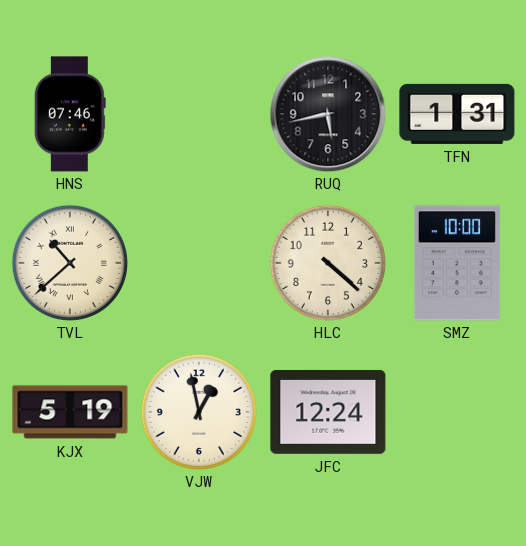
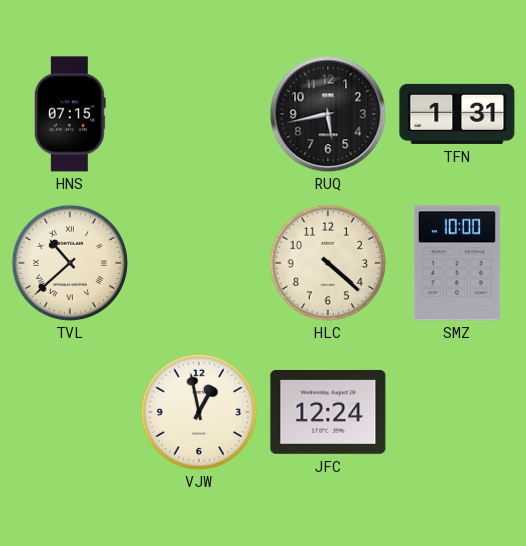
HNS: 07:46 -> 07:15
KJX: 5:19 -> none
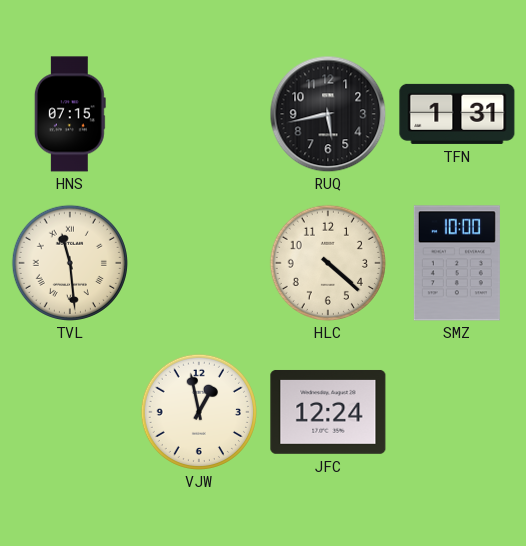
TVL: 10:38 -> 11:29
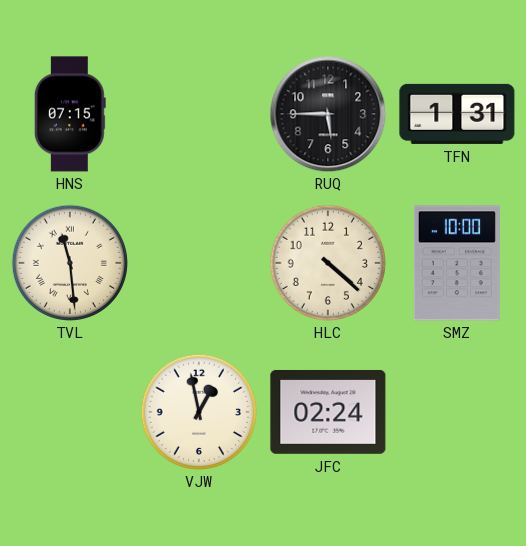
RUQ: 5:43 -> 5:45
JFC: 12:24 -> 02:24
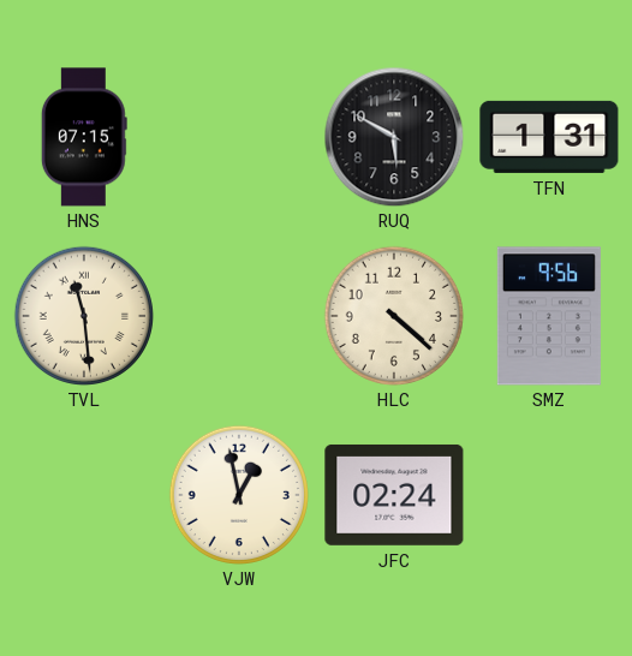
RUQ: 5:45 -> 5:50
SMZ: 10:00 -> 9:56
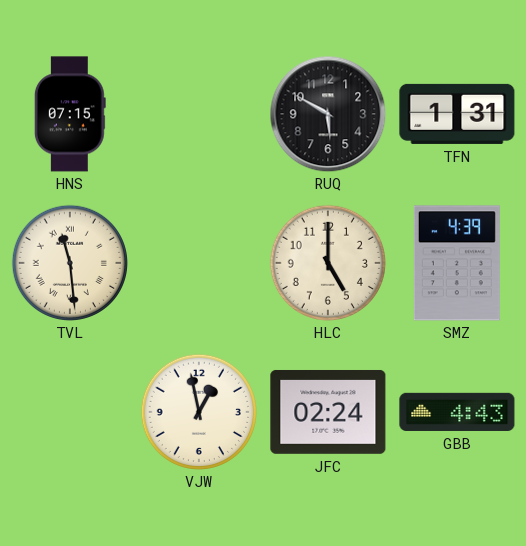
HLC: 4:22 -> 5:00
SMZ: 9:56 -> 4:39
GBB: none -> 4:43
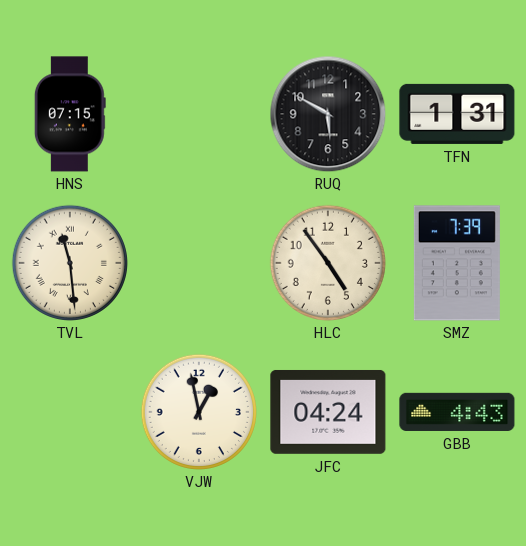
HLC: 5:00 -> 4:54
SMZ: 4:39 -> 7:39
JFC: 02:24 -> 04:24
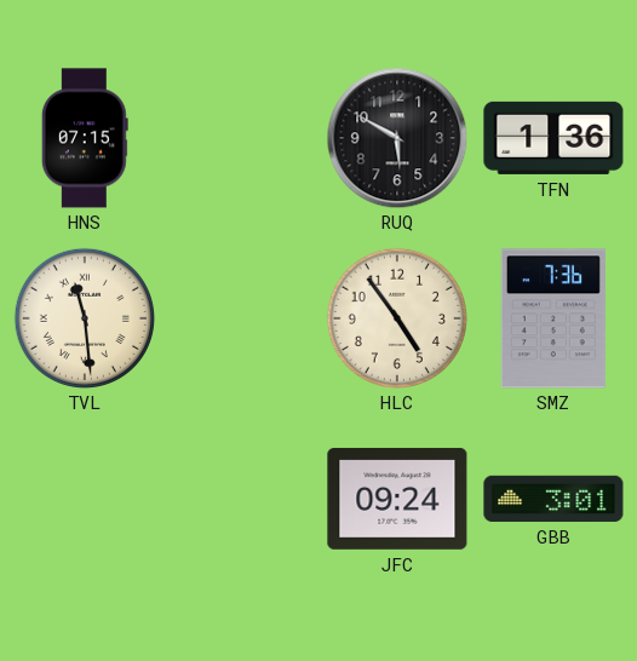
TFN: 1:31 -> 1:36
SMZ: 7:39 -> 7:36
VJW: 12:58 -> none
JFC: 04:24 -> 09:24
GBB: 4:43 -> 3:01
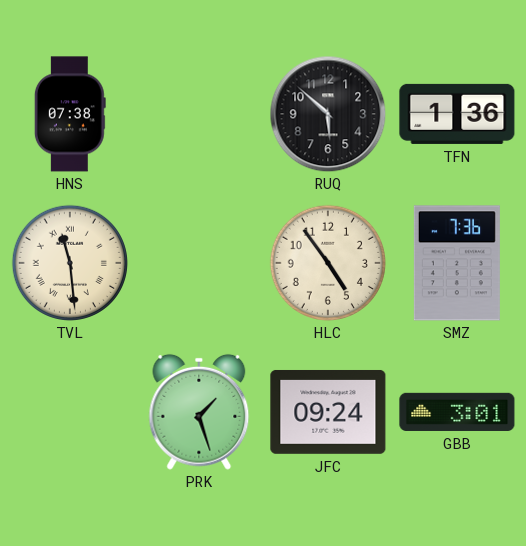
HNS: 07:15 -> 07:38
RUQ: 5:50 -> 5:52
PRK: none -> 1:27
